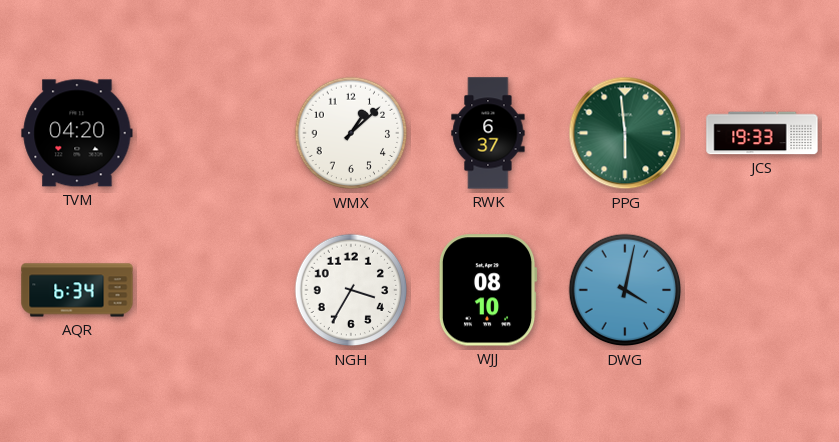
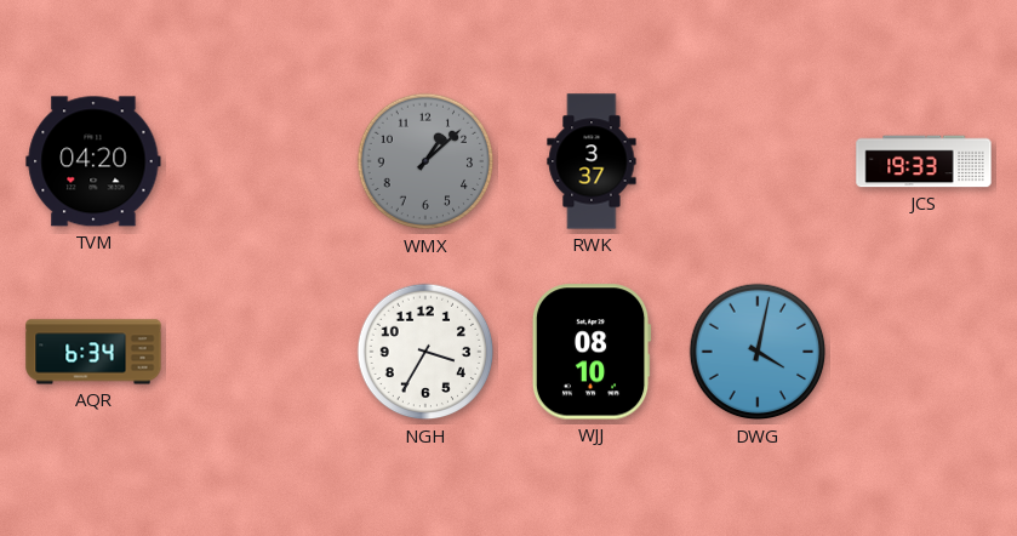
WMX dial: white -> grey
RWK: 6:37 -> 3:37
PPG: 5:59 -> none
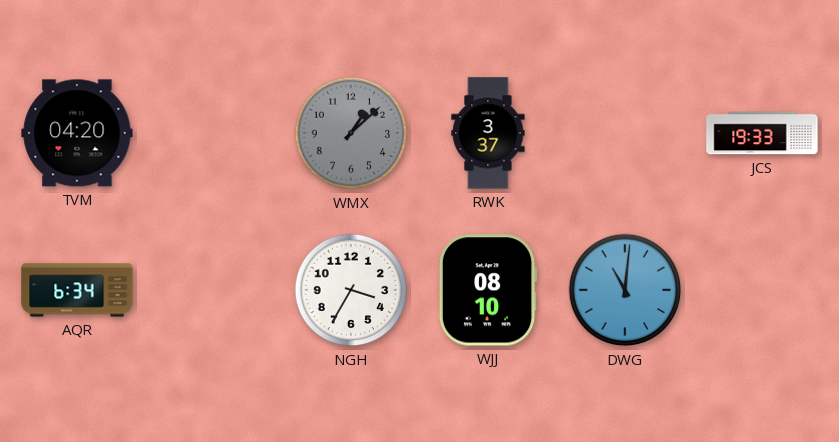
DWG: 4:02 -> 11:01
